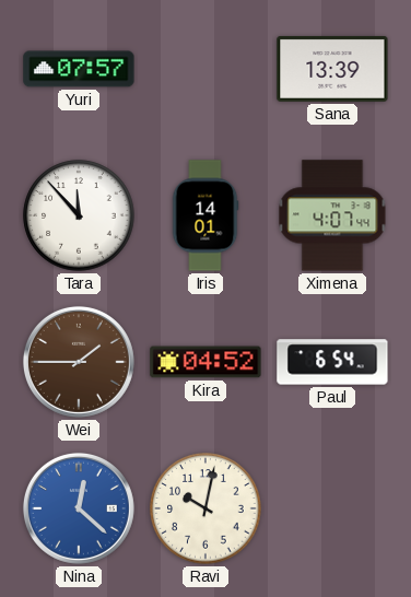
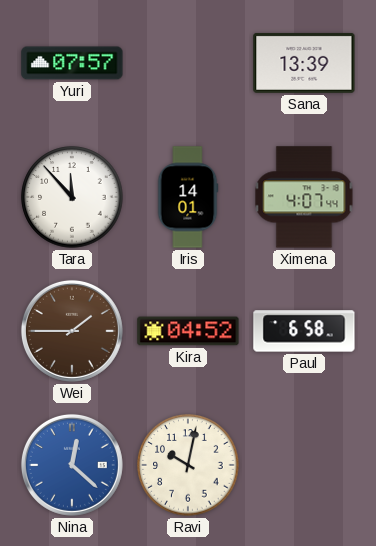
Paul: 6:54 -> 6:58
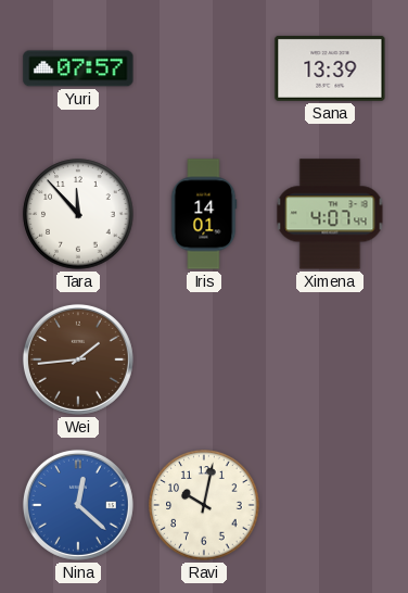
Wei: 1:45 -> 1:44
Kira: 04:52 -> none
Paul: 6:58 -> none
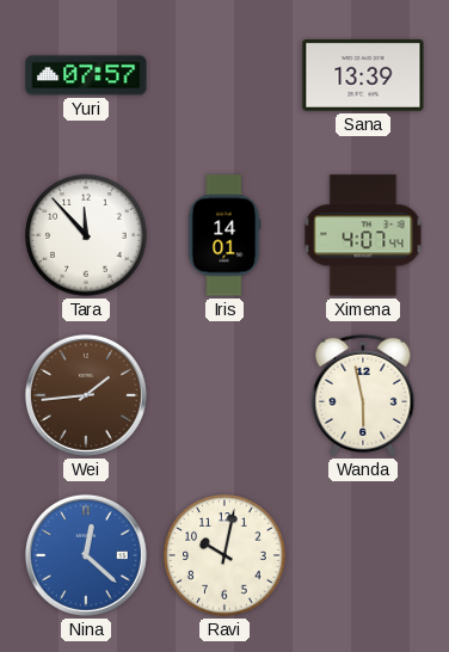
Wanda: none -> 5:58
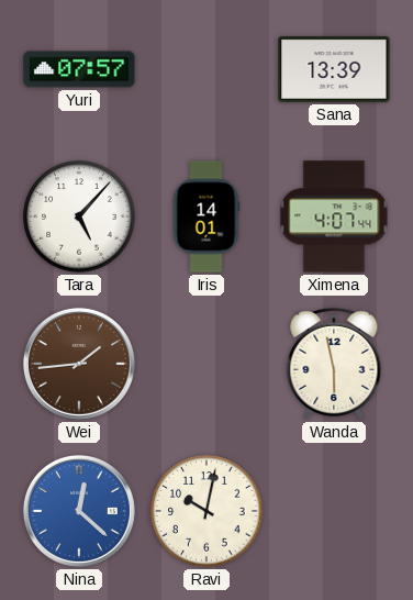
Tara: 11:53 -> 5:07
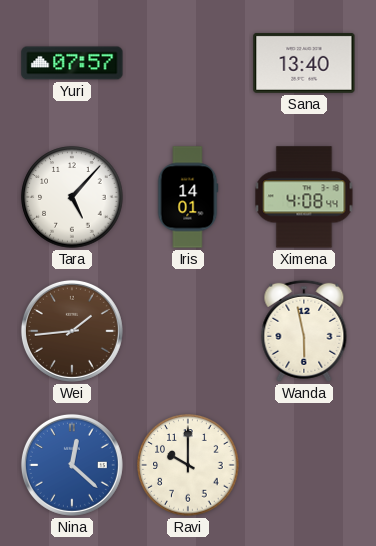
Sana: 13:39 -> 13:40
Ximena: 4:07 -> 4:08
Ravi: 10:02 -> 10:00
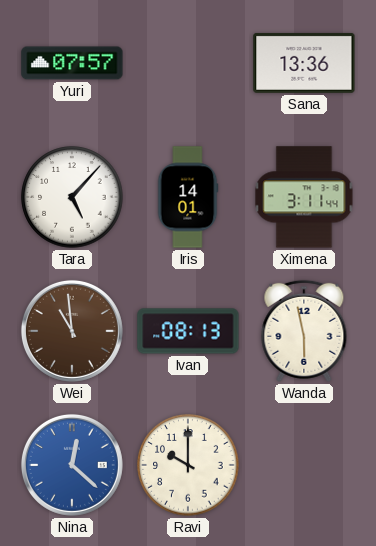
Sana: 13:40 -> 13:36
Ximena: 4:08 -> 3:11
Wei: 1:44 -> 10:59
Ivan: none -> 08:13
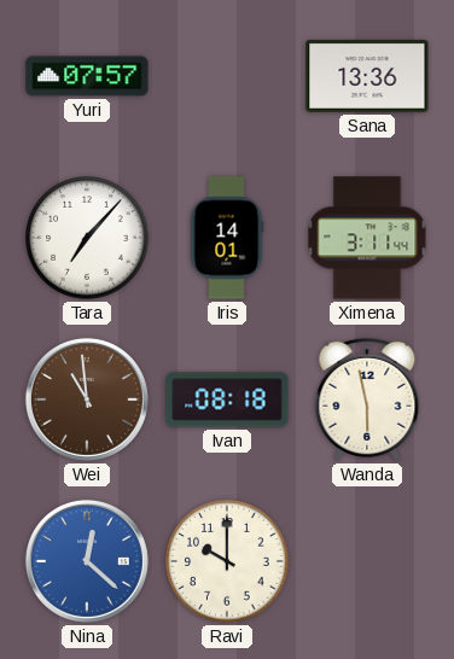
Tara: 5:07 -> 7:07
Ivan: 08:13 -> 08:18
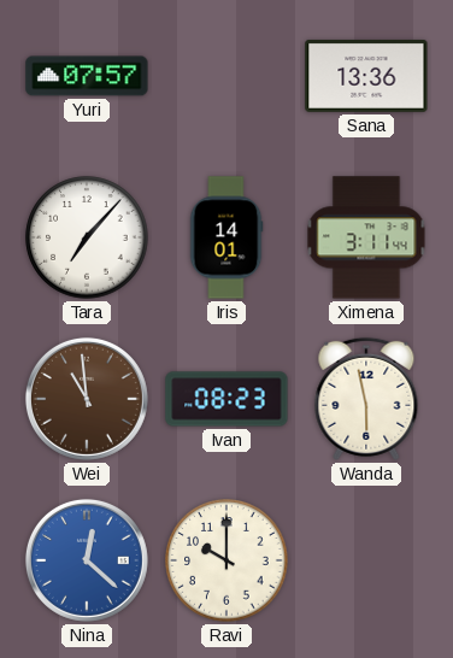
Ivan: 08:18 -> 08:23
